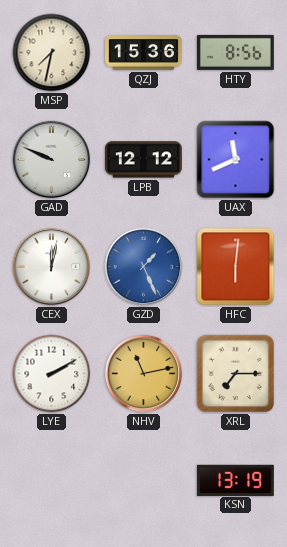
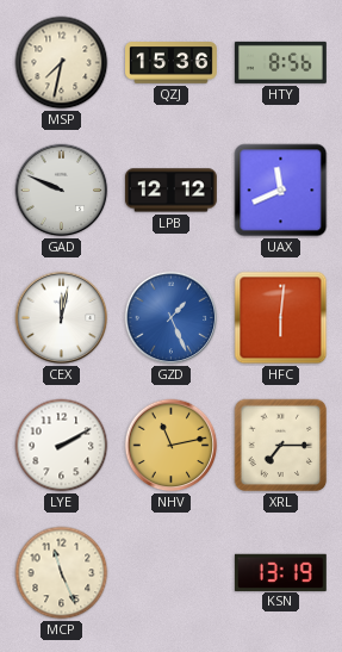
MCP: none -> 11:26
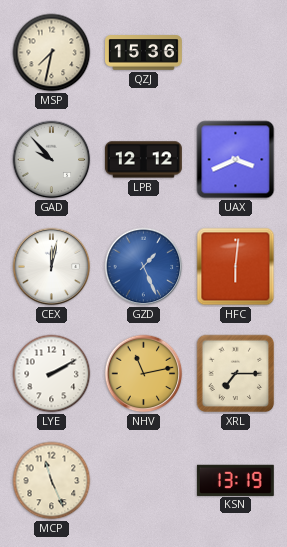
HTY: 8:56 -> none
GAD: 9:49 -> 9:53
UAX: 11:41 -> 3:41
